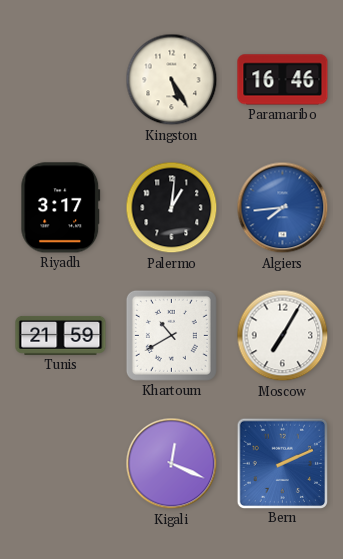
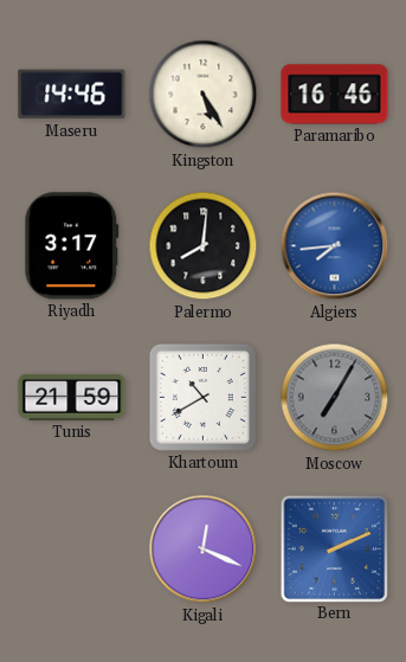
Maseru: none -> 14:46
Palermo: 1:01 -> 8:01
Moscow dial: white -> grey
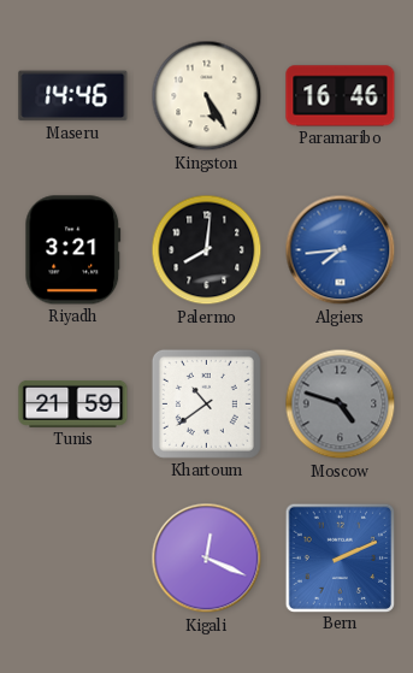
Riyadh: 3:17 -> 3:21
Khartoum: 10:40 -> 10:39
Moscow: 7:05 -> 4:48
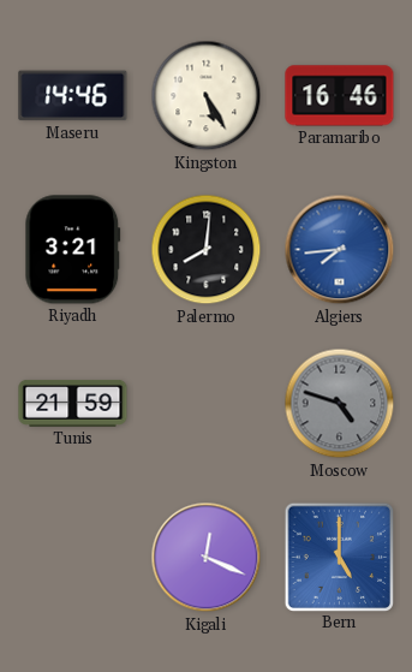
Khartoum: 10:39 -> none
Bern: 2:11 -> 5:00
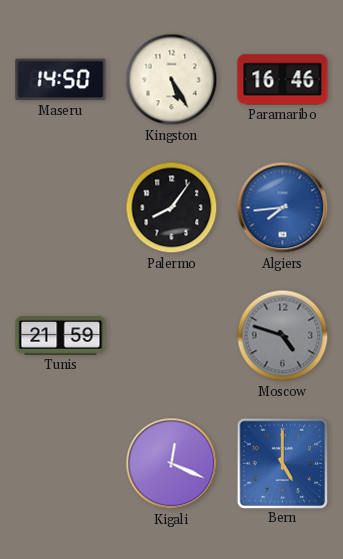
Maseru: 14:46 -> 14:50
Riyadh: 3:21 -> none
Palermo: 8:01 -> 8:06
